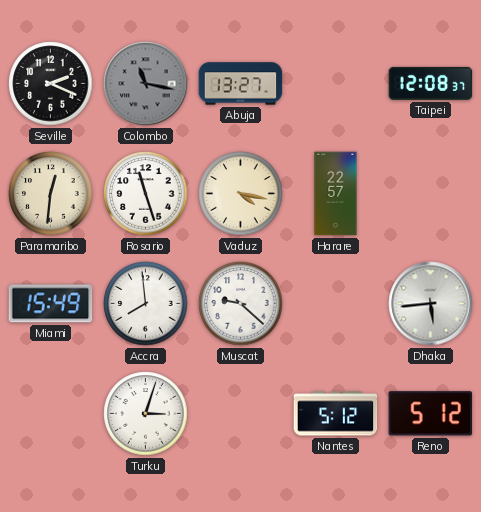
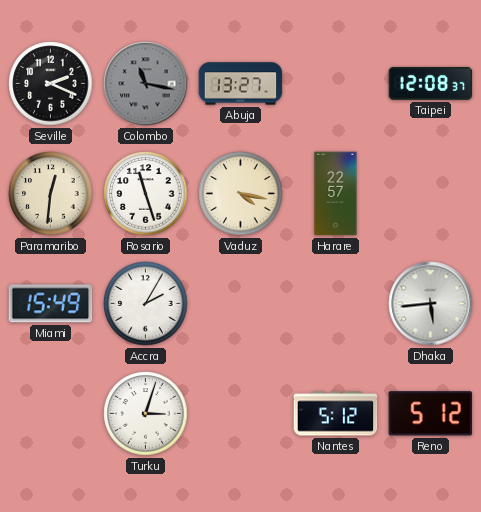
Accra: 7:59 -> 2:05
Muscat: 9:22 -> none
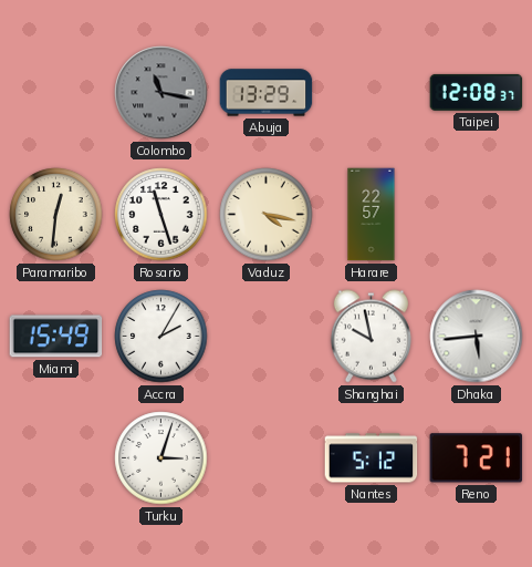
Seville: 2:19 -> none
Abuja: 13:27 -> 13:29
Shanghai: none -> 9:58
Reno: 5:12 -> 7:21
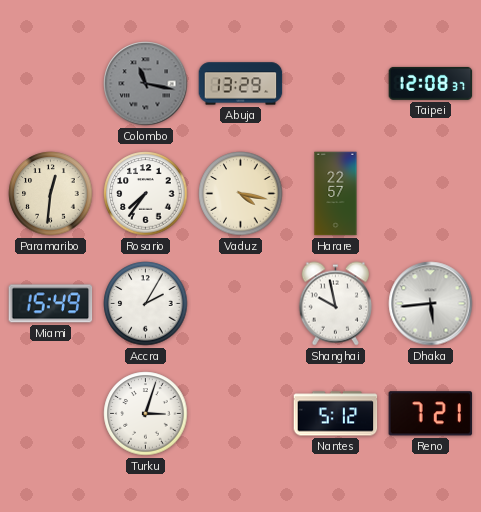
Rosario: 11:27 -> 7:36
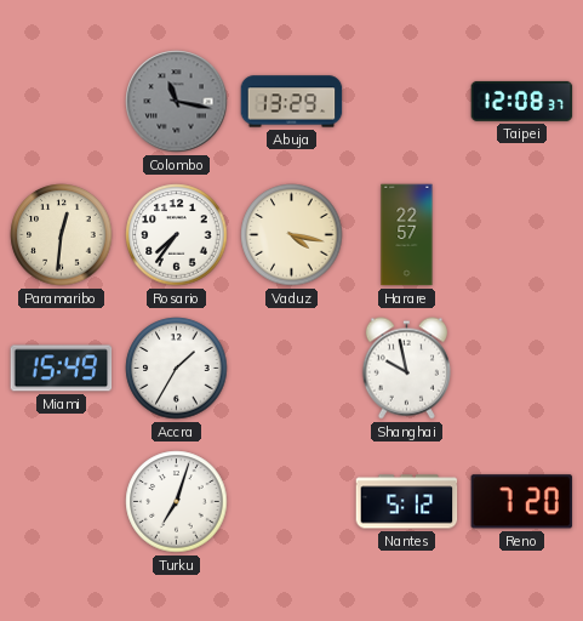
Accra: 2:05 -> 1:35
Dhaka: 5:44 -> none
Turku: 3:03 -> 7:03
Reno: 7:21 -> 7:20
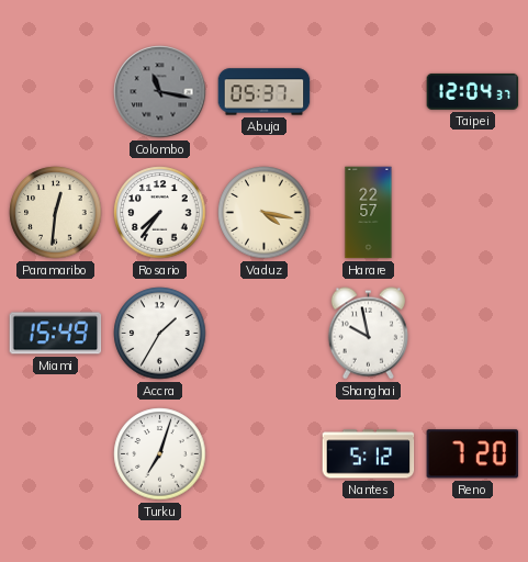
Abuja: 13:29 -> 05:37
Taipei: 12:08 -> 12:04
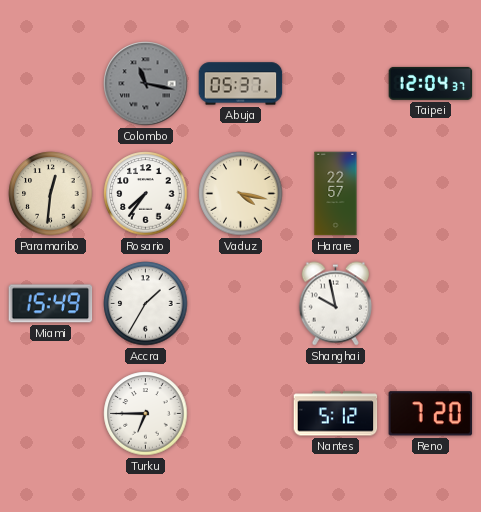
Turku: 7:03 -> 6:45
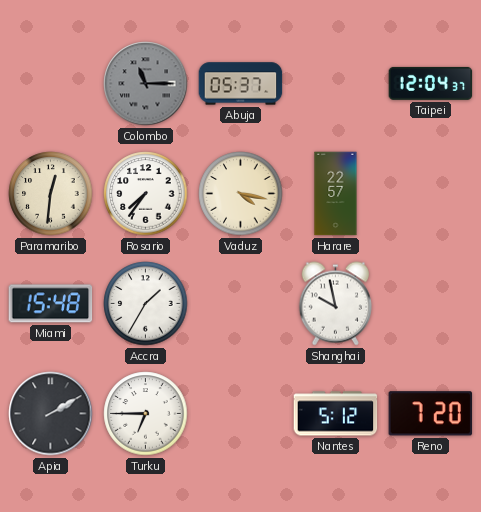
Colombo: 11:17 -> 11:15
Miami: 15:49 -> 15:48
Apia: none -> 2:10
